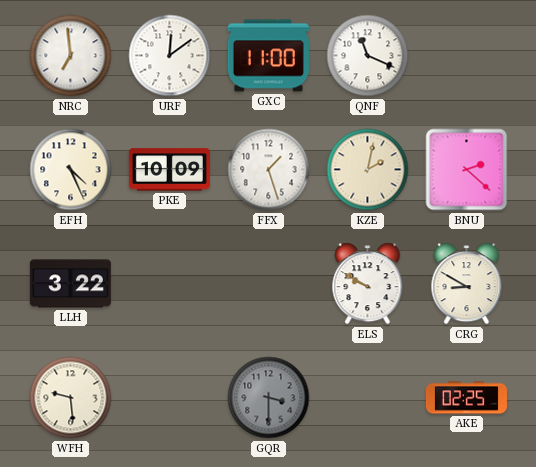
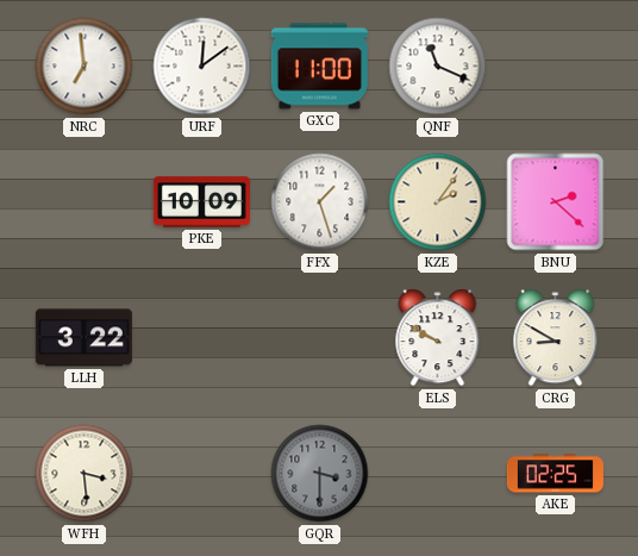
EFH: 4:26 -> none
KZE: 2:02 -> 2:06
WFH: 9:29 -> 3:29
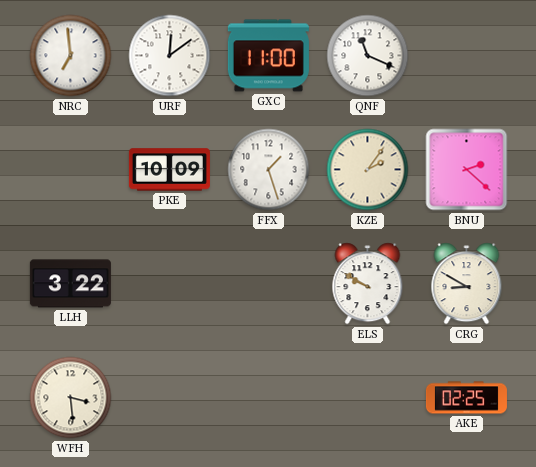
GQR: 3:30 -> none
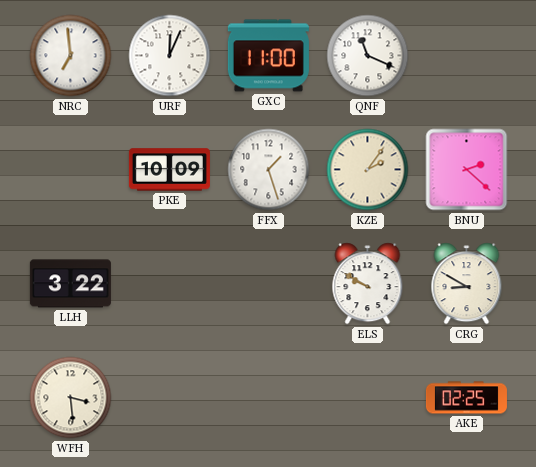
URF: 12:09 -> 12:04
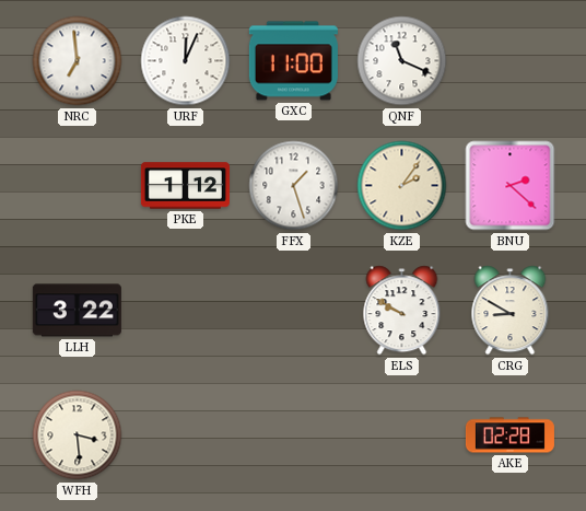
PKE: 10:09 -> 1:12
AKE: 02:25 -> 02:28
